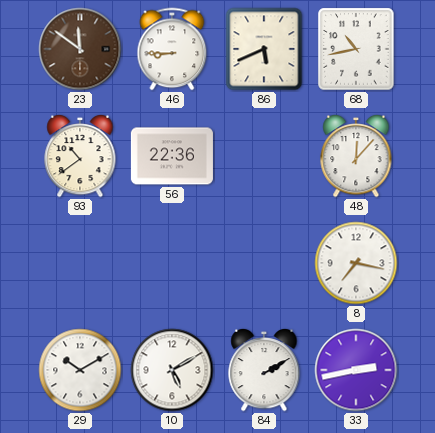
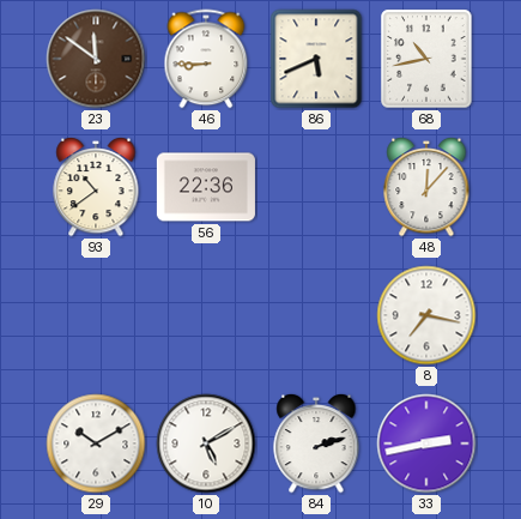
84: 2:10 -> 2:12
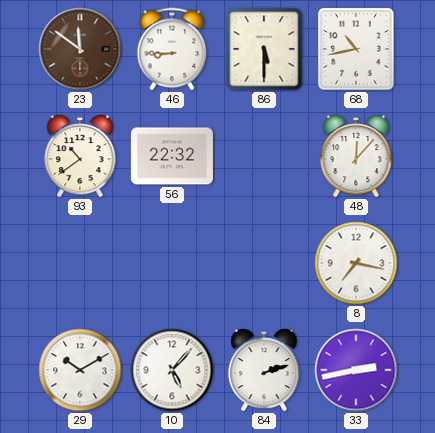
86: 5:41 -> 5:30
56: 22:36 -> 22:32
10: 5:10 -> 5:07
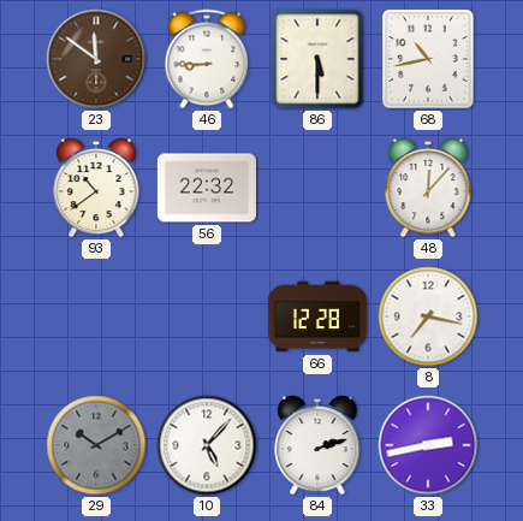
66: none -> 12:28
29 dial: white -> grey
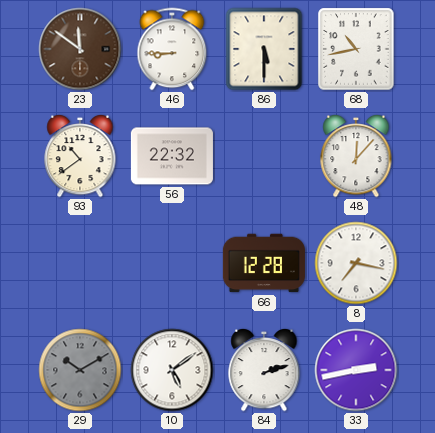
10: 5:07 -> 5:09
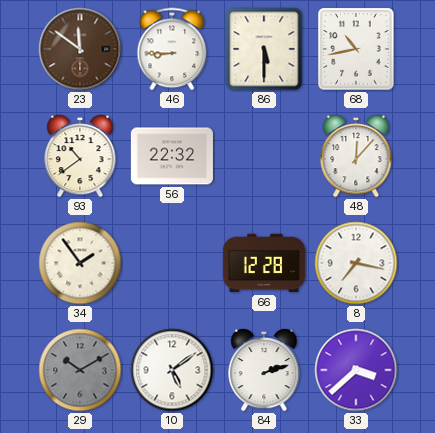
34: none -> 1:54
33: 2:43 -> 3:38
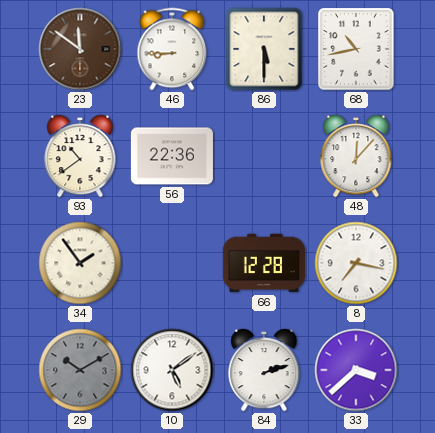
56: 22:32 -> 22:36
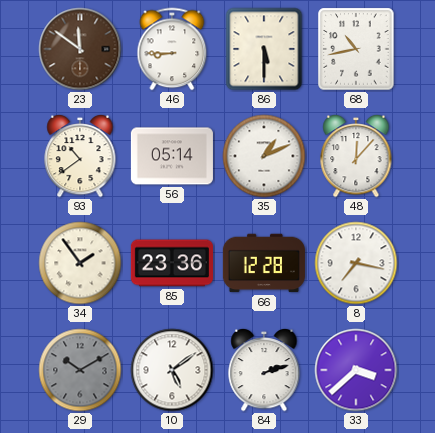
56: 22:36 -> 05:14
35: none -> 1:11
85: none -> 23:36
